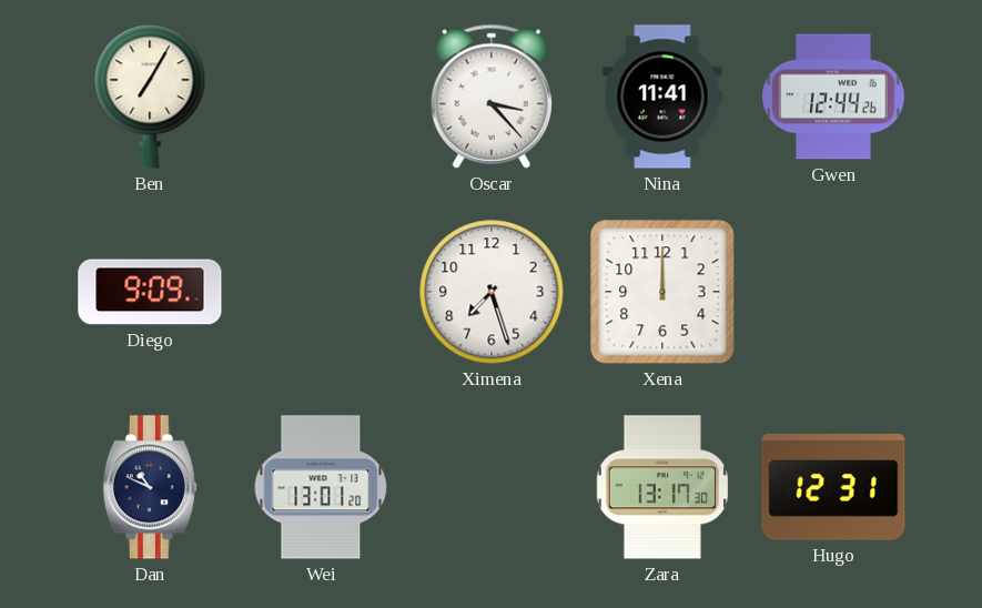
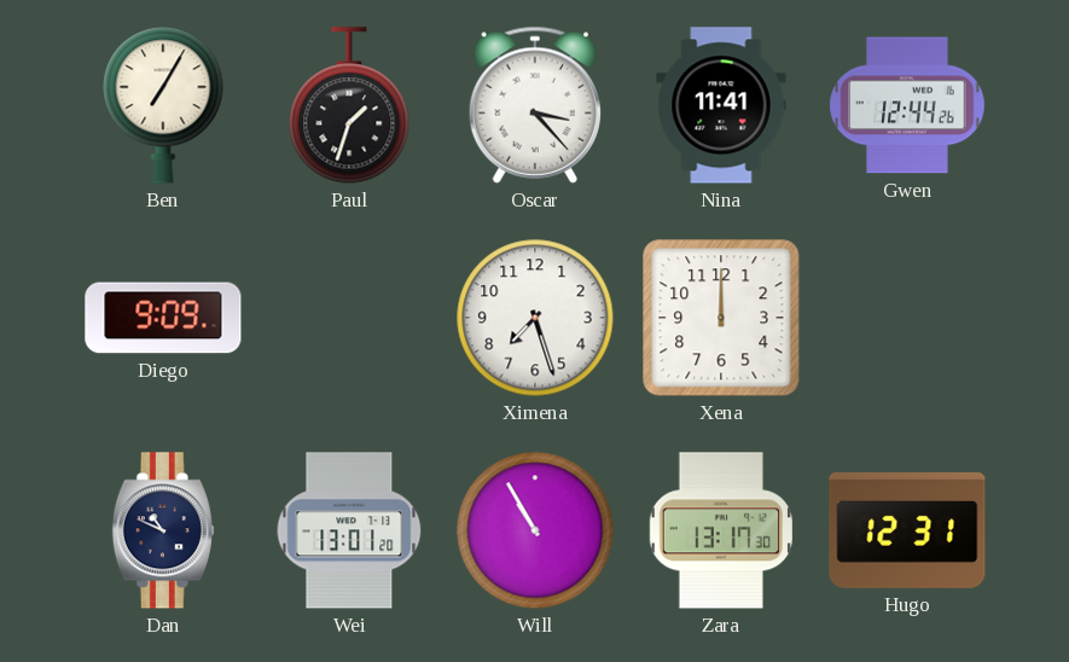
Paul: none -> 1:33
Will: none -> 10:55
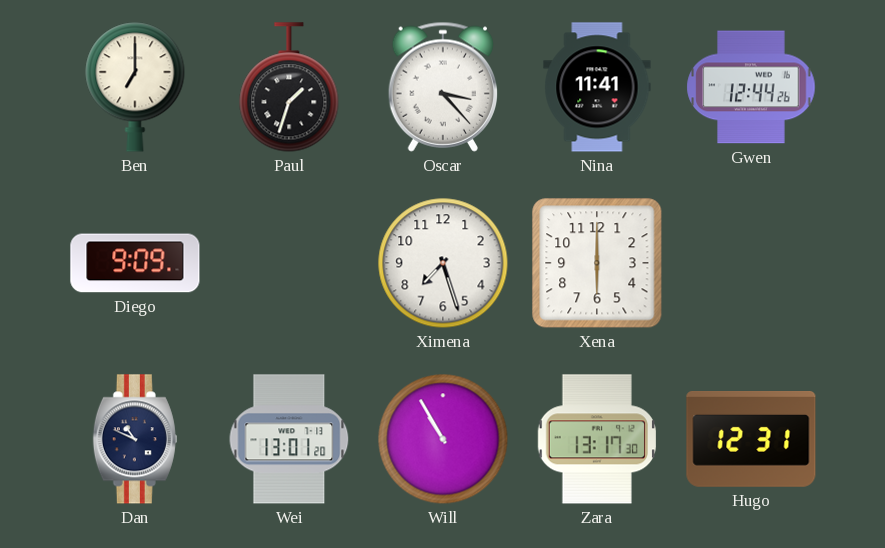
Ben: 7:05 -> 7:00
Xena: 12:00 -> 6:00
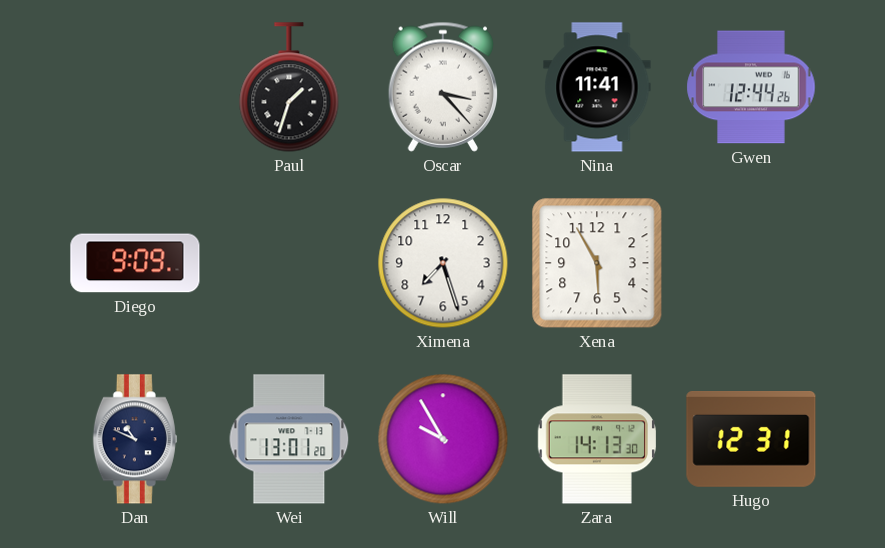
Ben: 7:00 -> none
Xena: 6:00 -> 5:55
Will: 10:55 -> 9:55
Zara: 13:17 -> 14:13
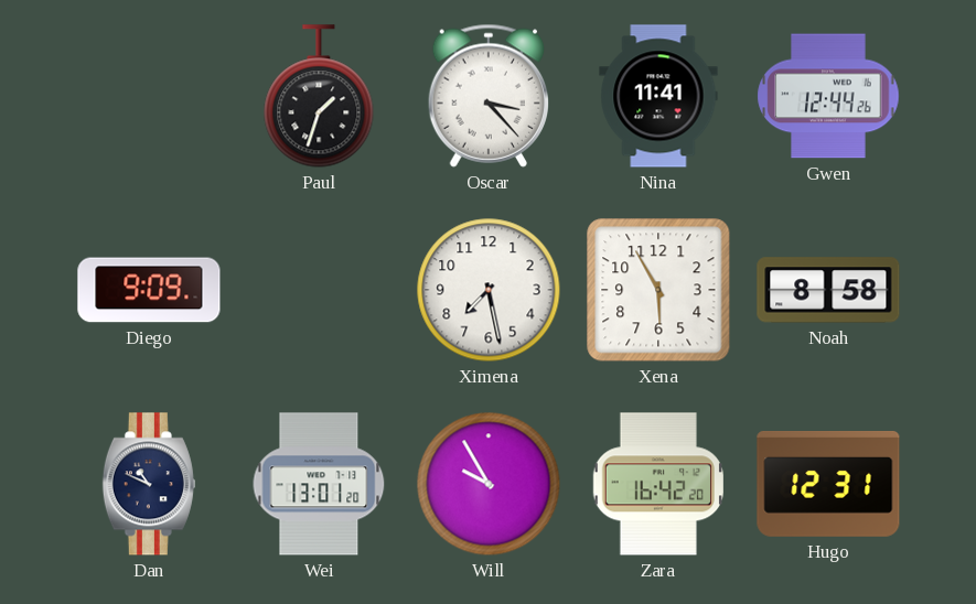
Ximena: 7:27 -> 7:28
Noah: none -> 8:58
Zara: 14:13 -> 16:42
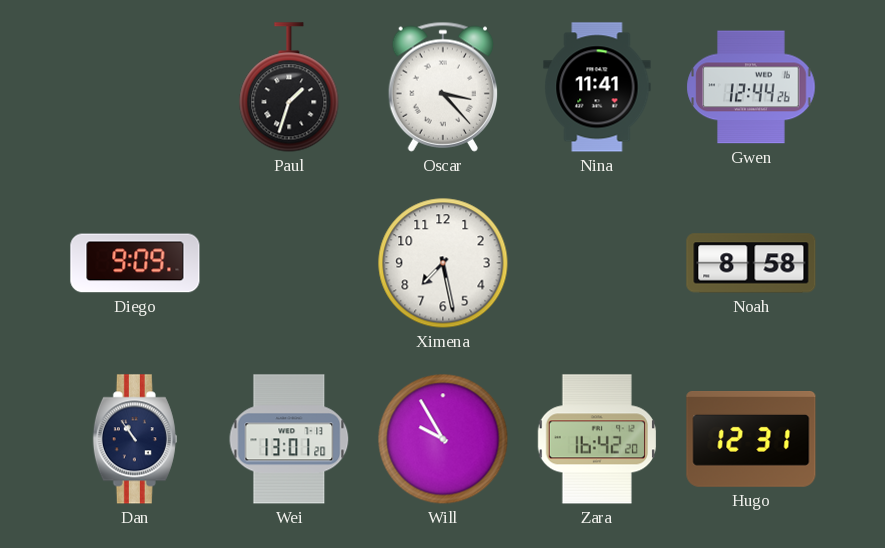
Xena: 5:55 -> none
Dan: 10:49 -> 10:54
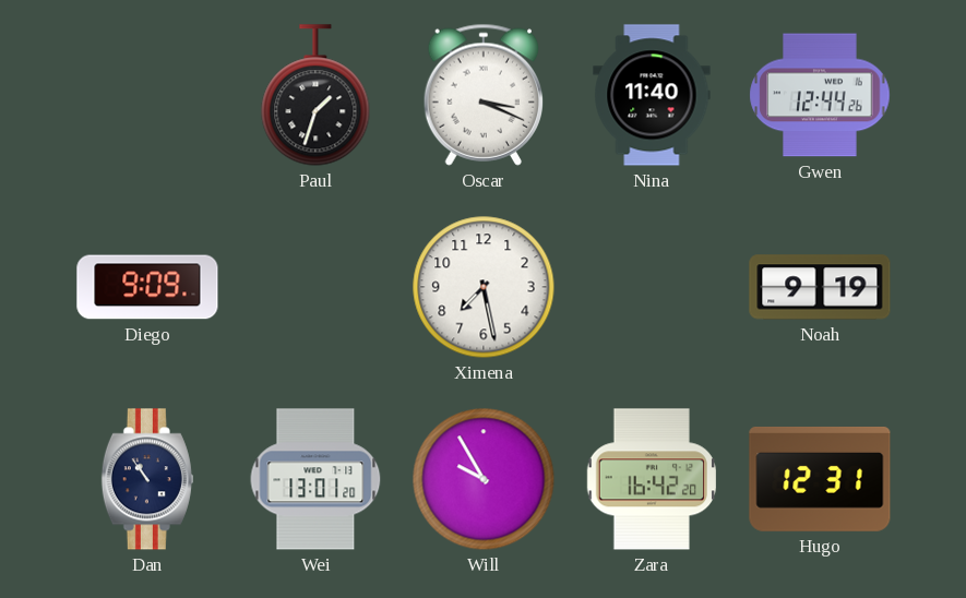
Oscar: 3:23 -> 3:19
Nina: 11:41 -> 11:40
Noah: 8:58 -> 9:19
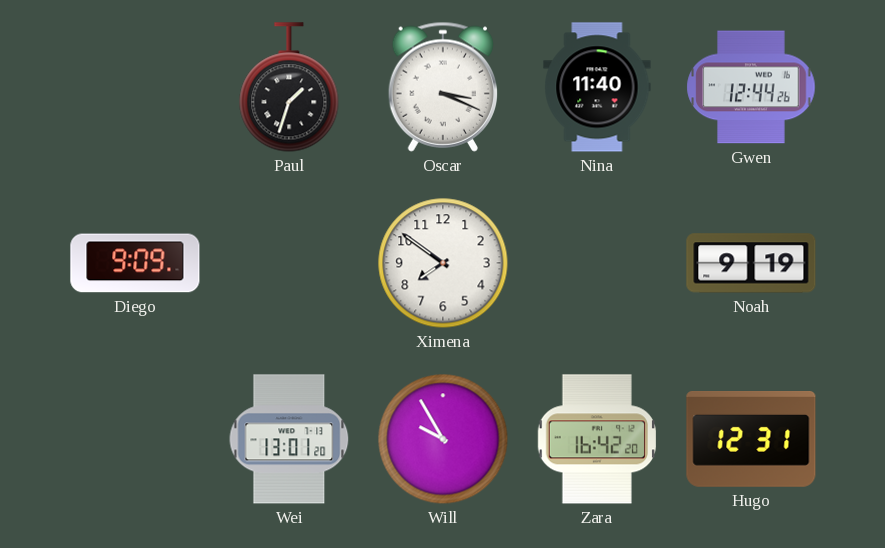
Ximena: 7:28 -> 7:51
Dan: 10:54 -> none
